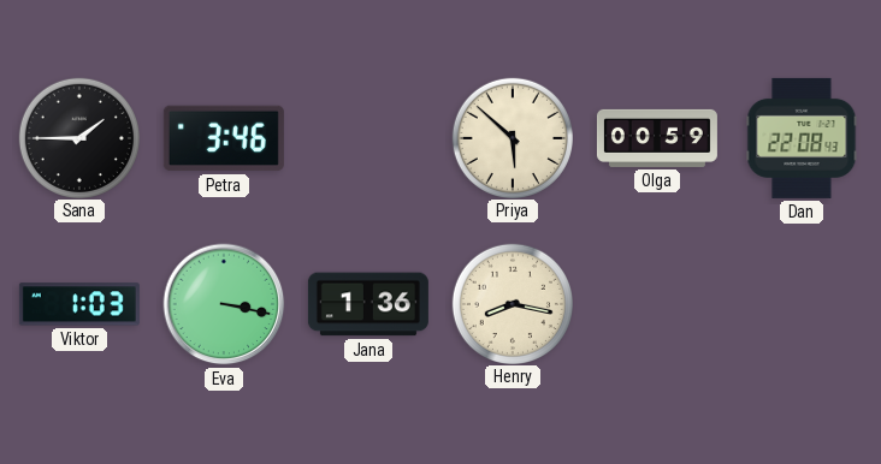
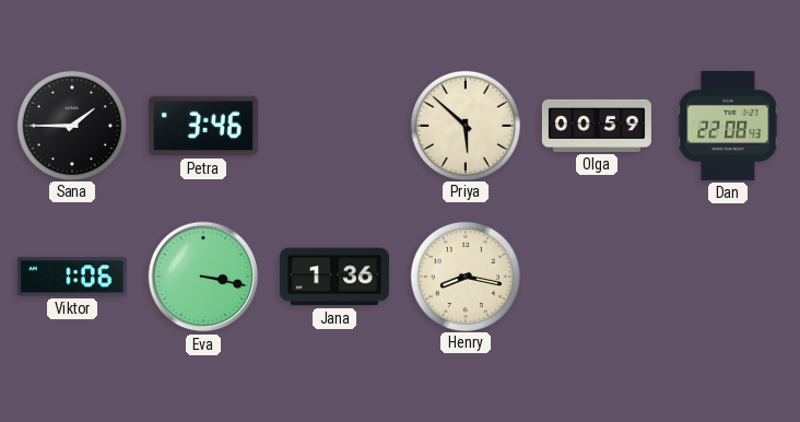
Viktor: 1:03 -> 1:06
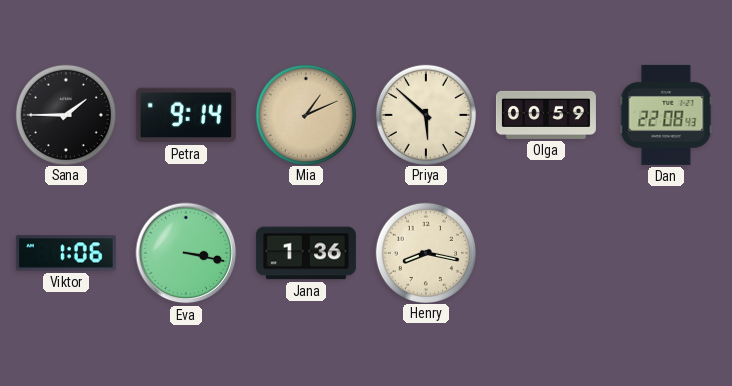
Petra: 3:46 -> 9:14
Mia: none -> 1:11
